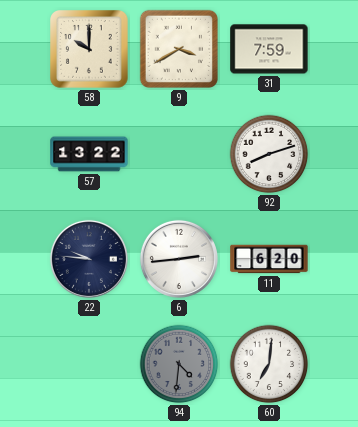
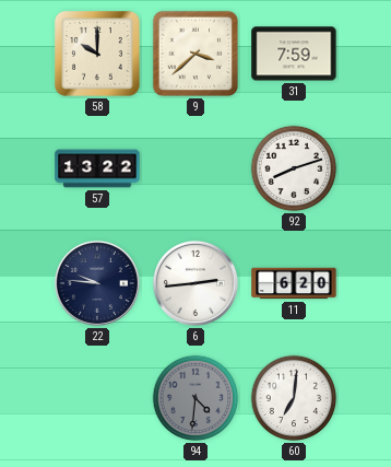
9: 3:40 -> 3:38
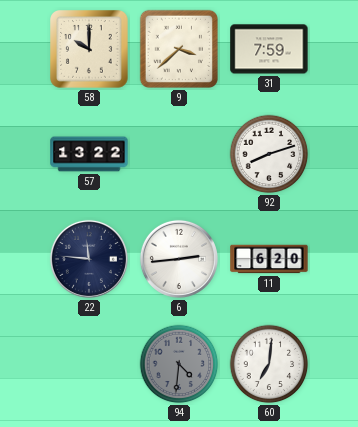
22: 9:46 -> 11:46
